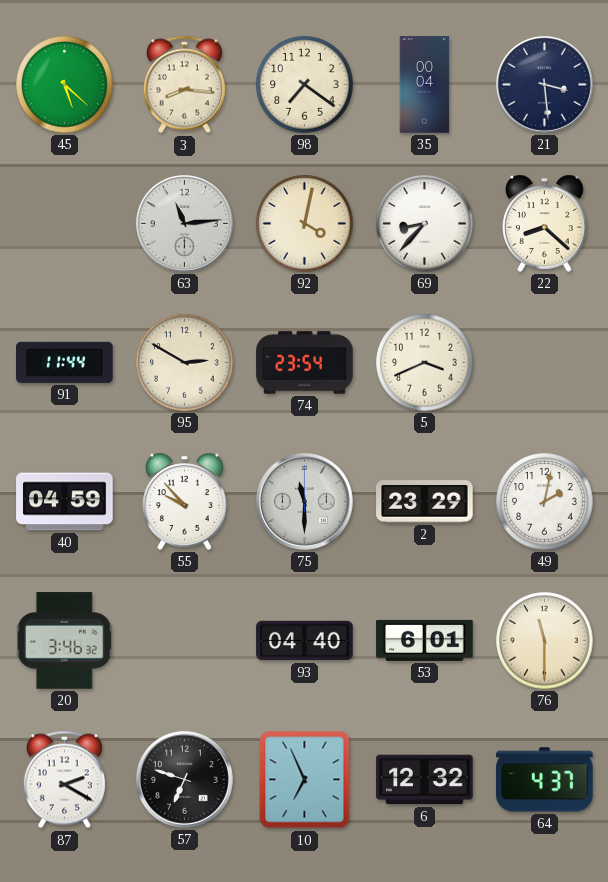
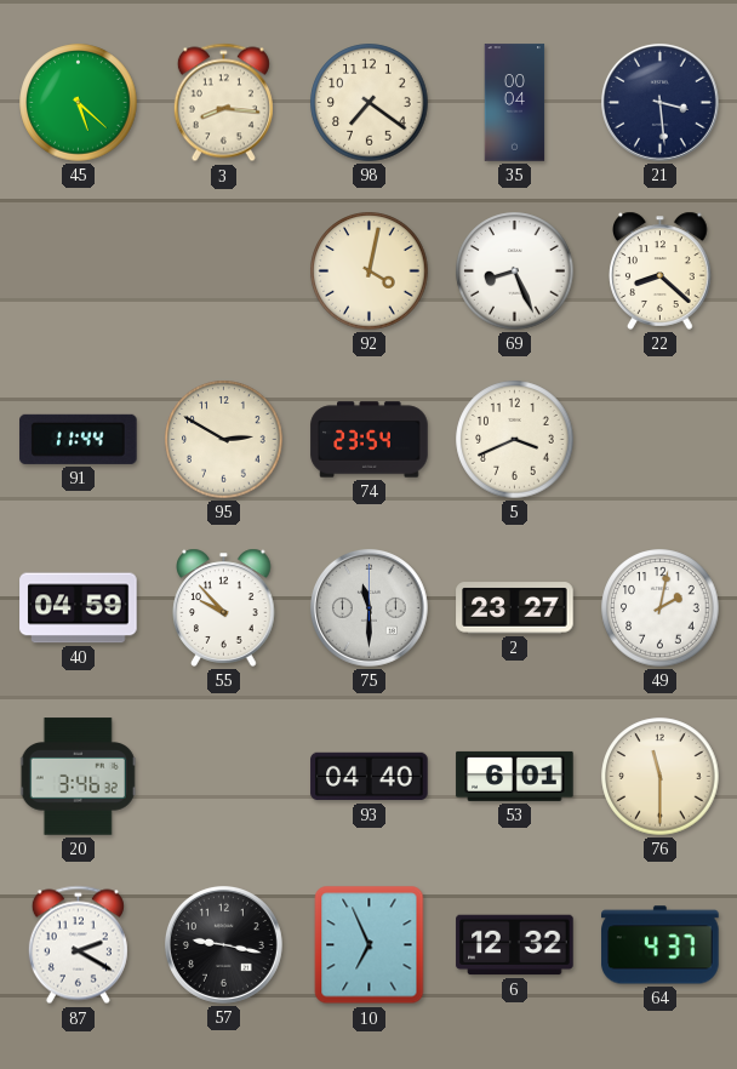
63: 11:14 -> none
69: 8:37 -> 8:26
2: 23:29 -> 23:27
57: 6:48 -> 9:17
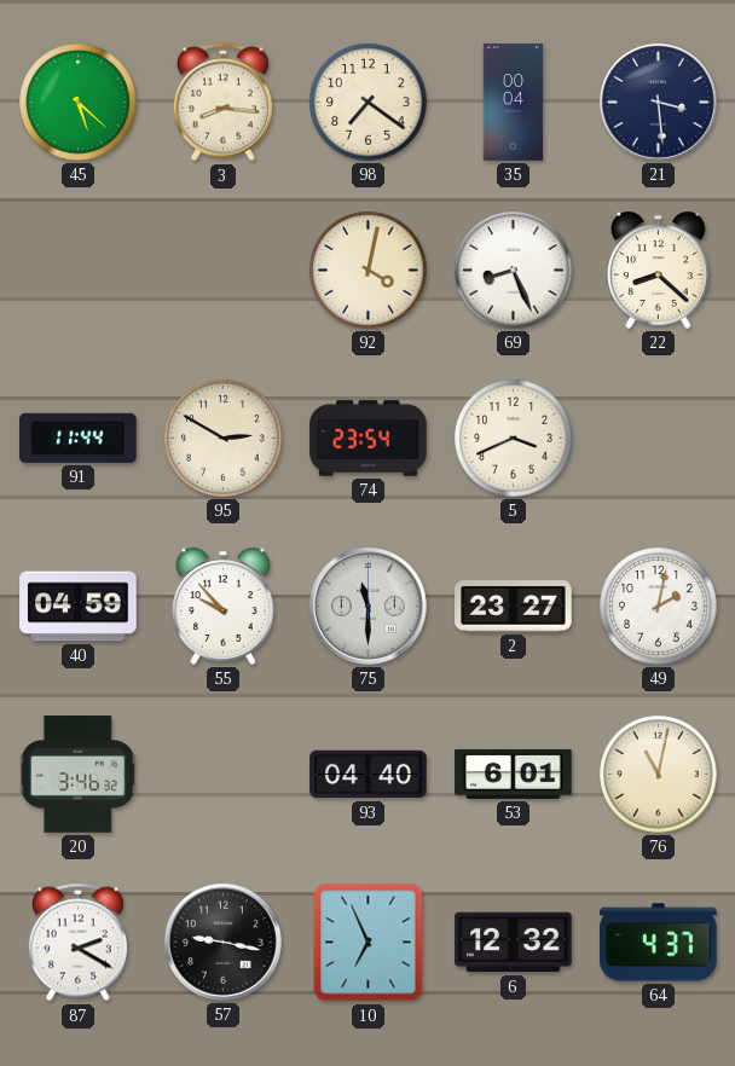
76: 11:30 -> 11:02
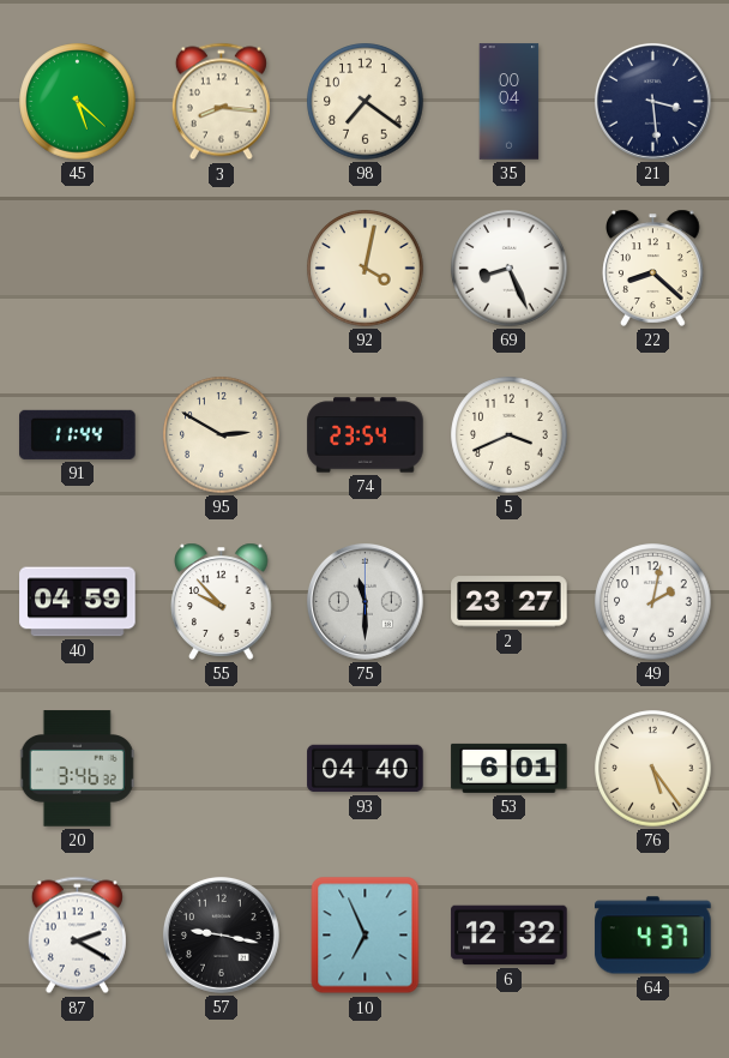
76: 11:02 -> 5:24
